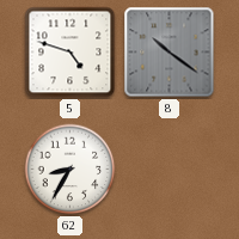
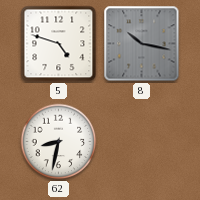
8: 10:21 -> 10:17
62: 8:35 -> 8:32
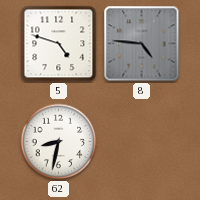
8: 10:17 -> 4:46
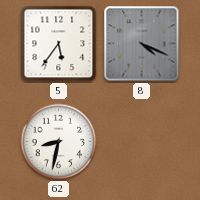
5: 4:48 -> 5:36
8: 4:46 -> 4:19
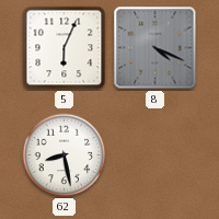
5: 5:36 -> 6:04
62: 8:32 -> 8:28
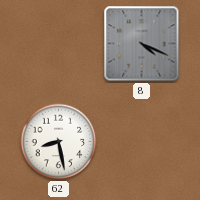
5: 6:04 -> none
